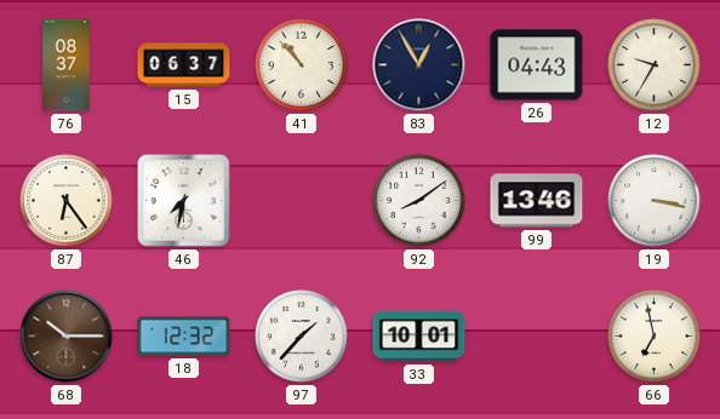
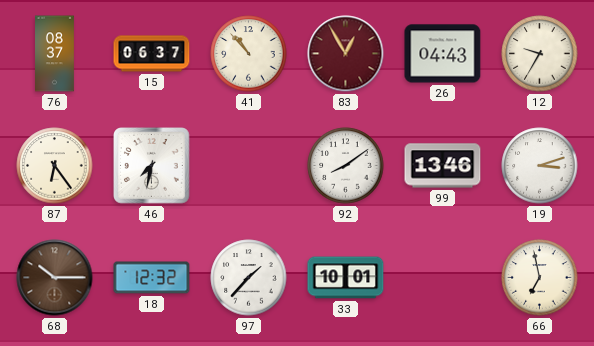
83 dial: navy -> burgundy
19: 3:17 -> 3:12
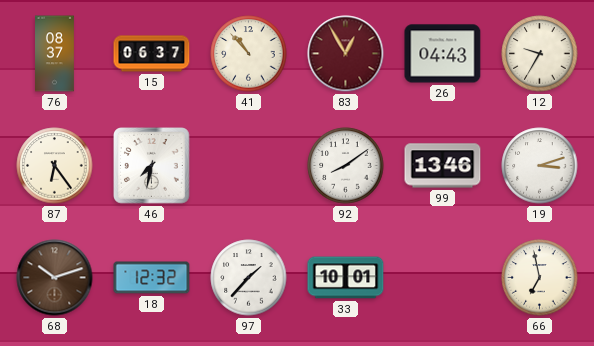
68: 10:15 -> 10:12
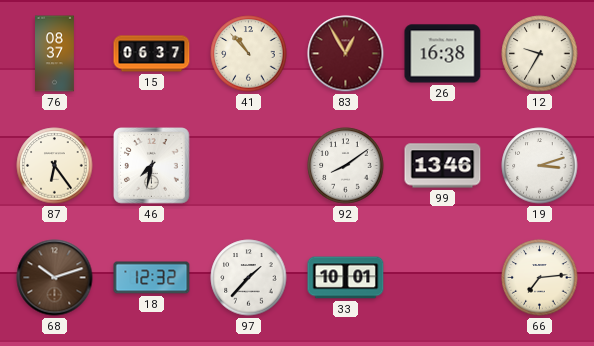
26: 04:43 -> 16:38
66: 6:58 -> 7:14
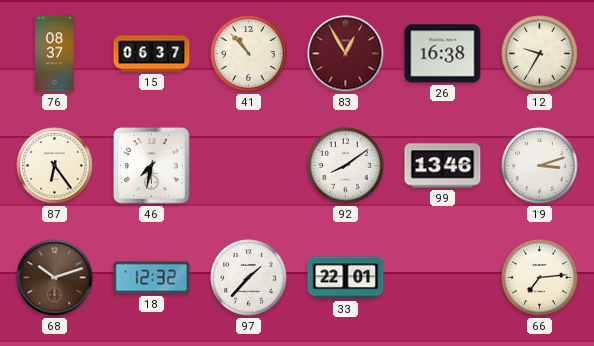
33: 10:01 -> 22:01
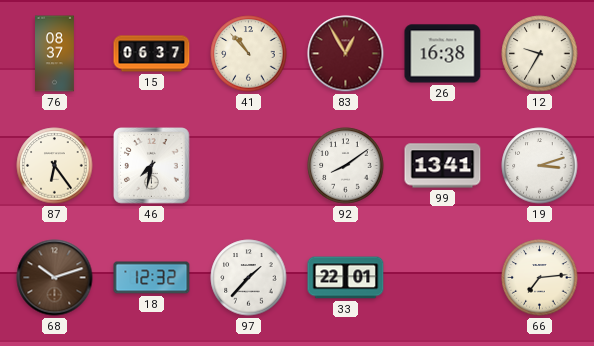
99: 13:46 -> 13:41
